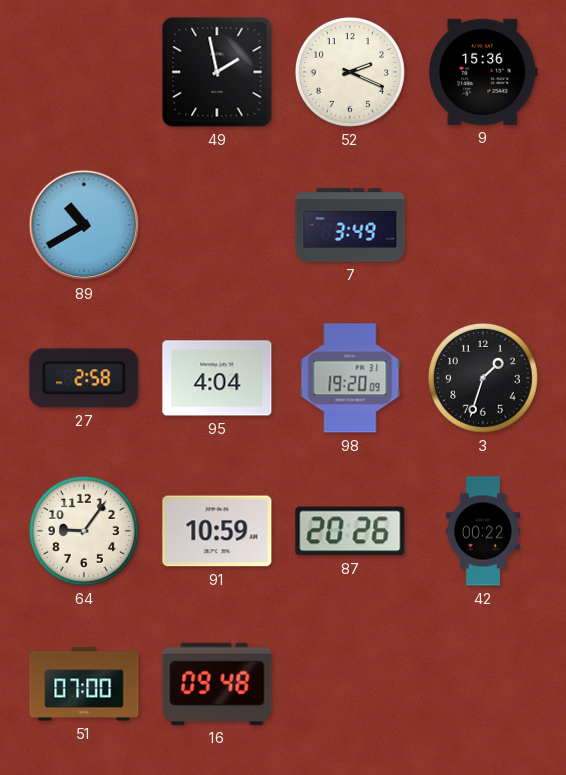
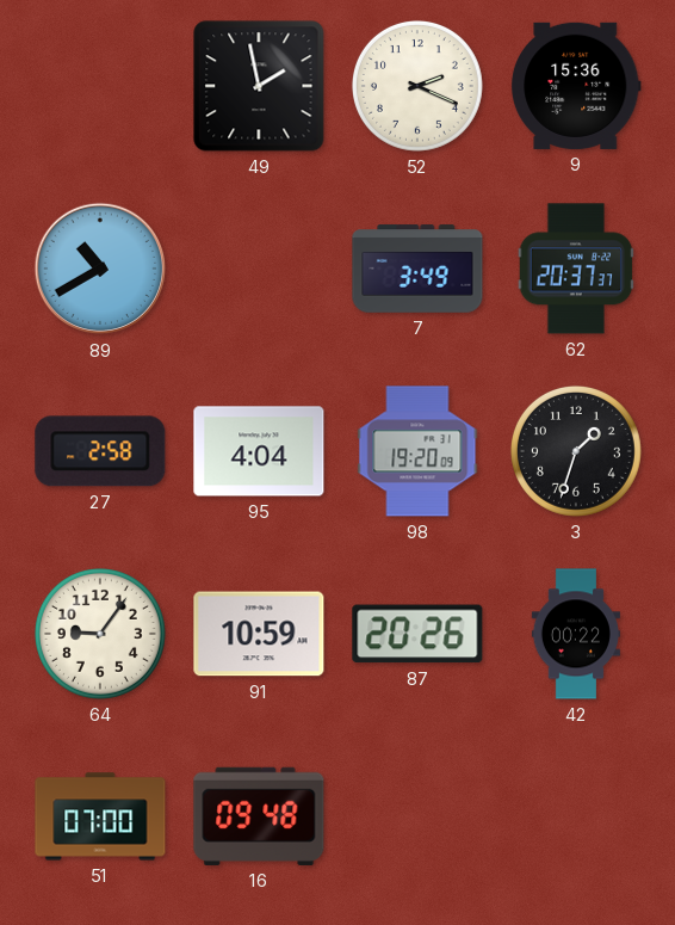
62: none -> 20:37
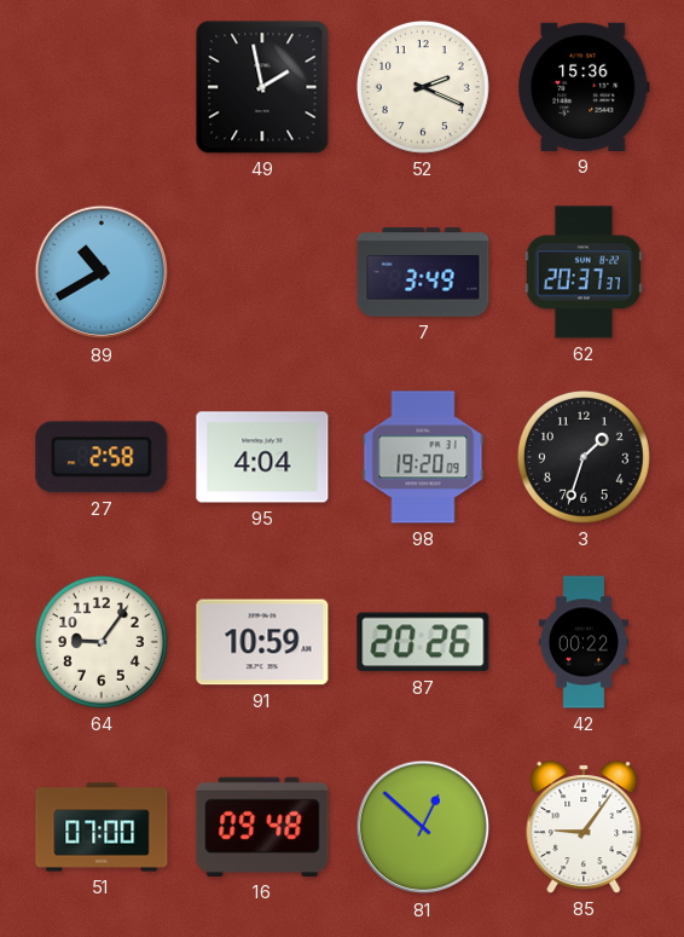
81: none -> 12:52
85: none -> 9:06
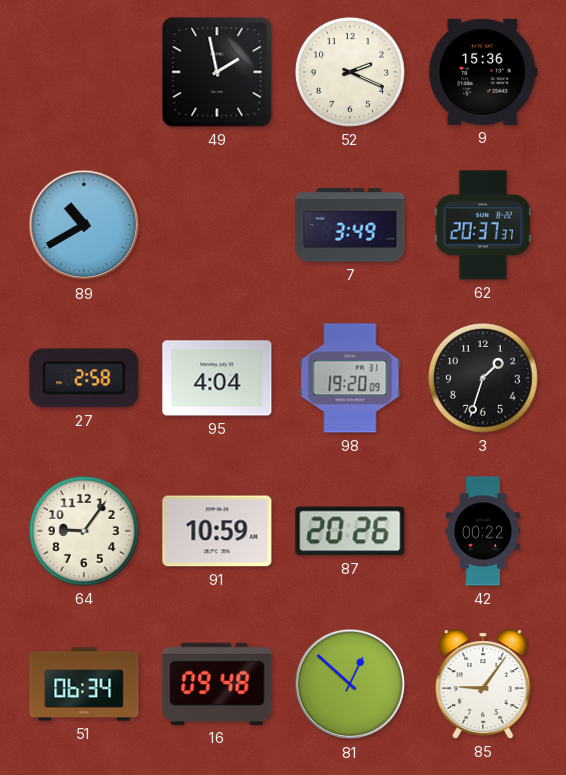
51: 07:00 -> 06:34
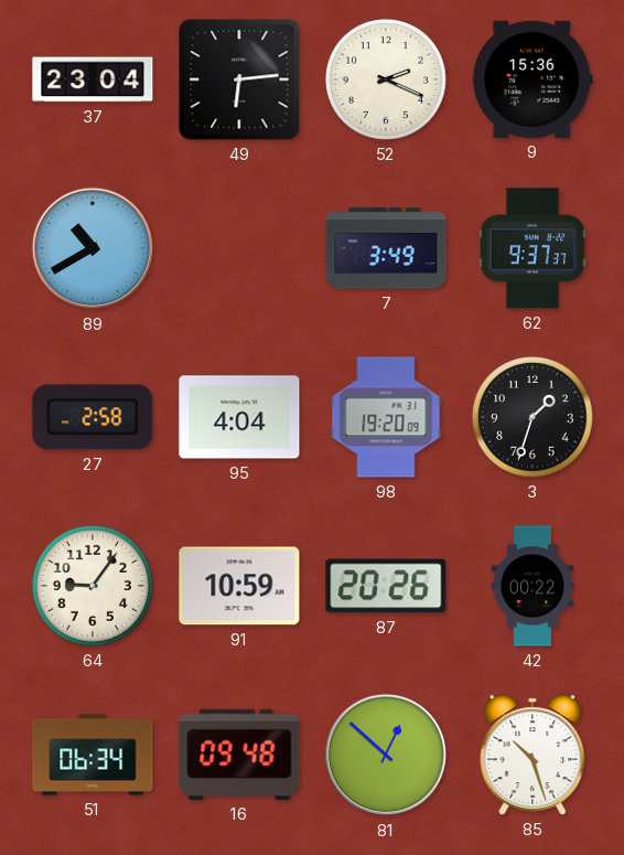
37: none -> 23:04
49: 1:58 -> 6:14
62: 20:37 -> 9:37
85: 9:06 -> 10:27
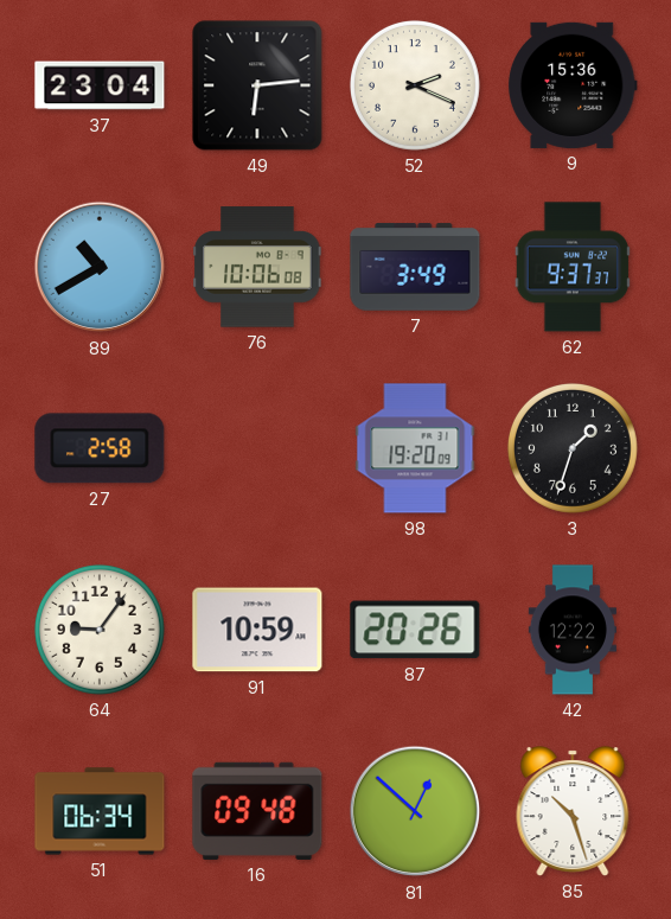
76: none -> 10:06
95: 4:04 -> none
42: 00:22 -> 12:22
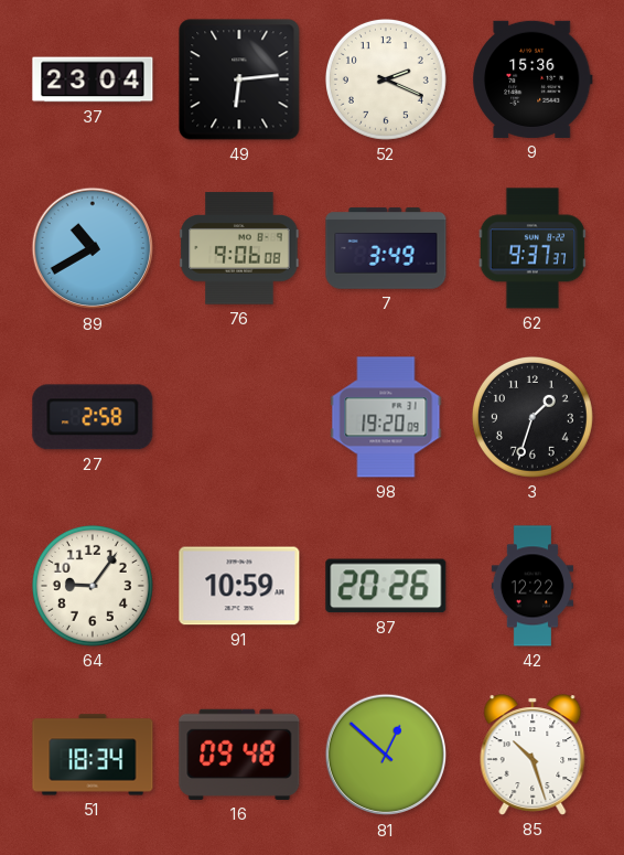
76: 10:06 -> 9:06
51: 06:34 -> 18:34
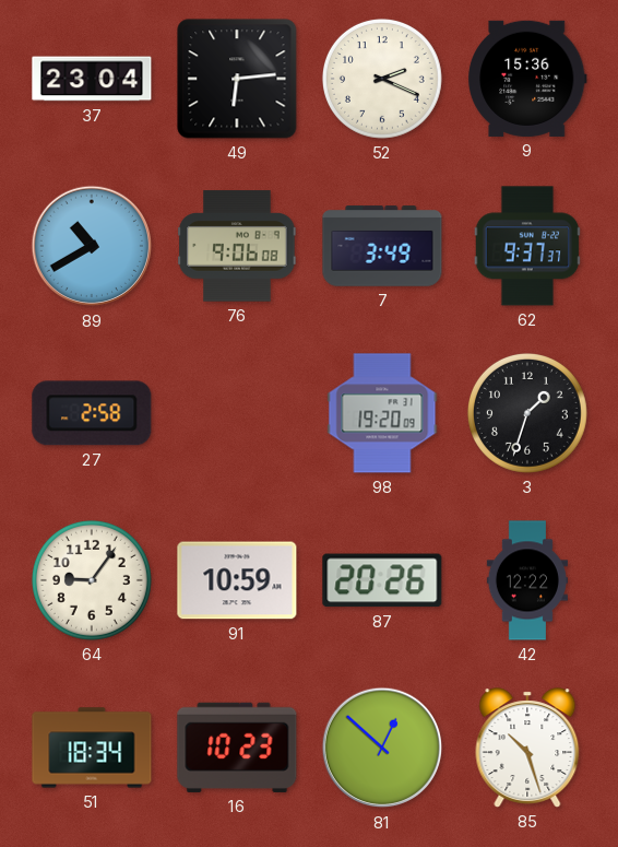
16: 09:48 -> 10:23
